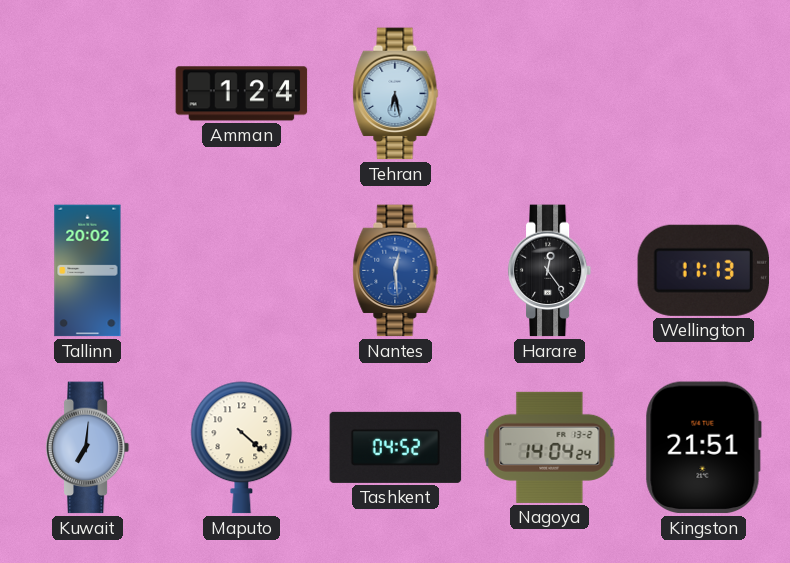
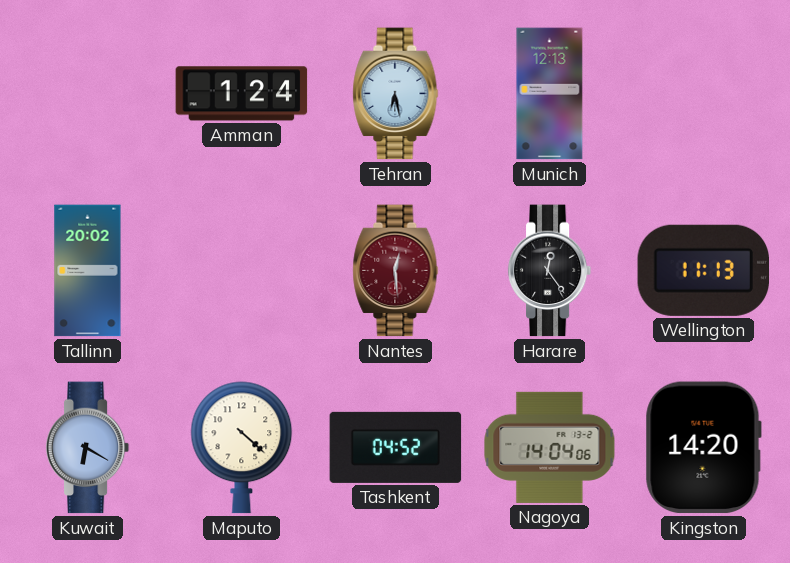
Munich: none -> 12:13
Nantes dial: blue -> burgundy
Kuwait: 7:01 -> 6:20
Nagoya: 14:04:24 -> 14:04:06
Kingston: 21:51 -> 14:20
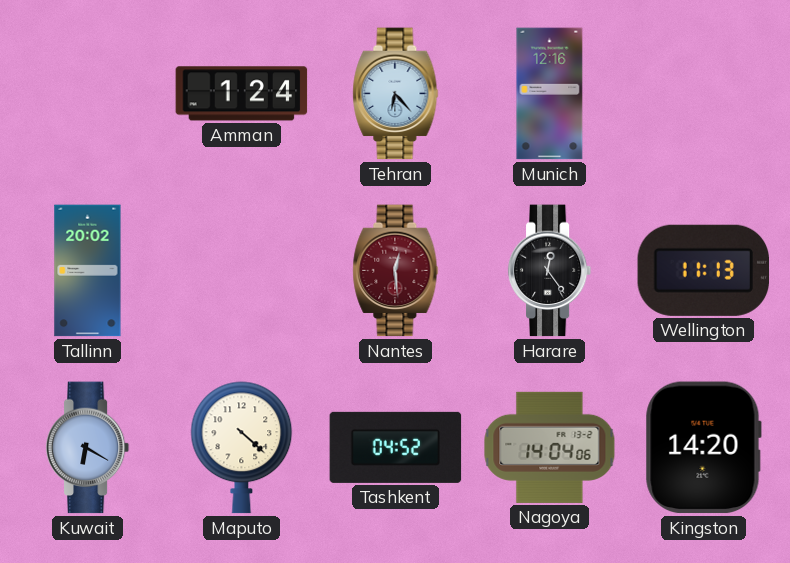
Tehran: 6:28 -> 6:23
Munich: 12:13 -> 12:16
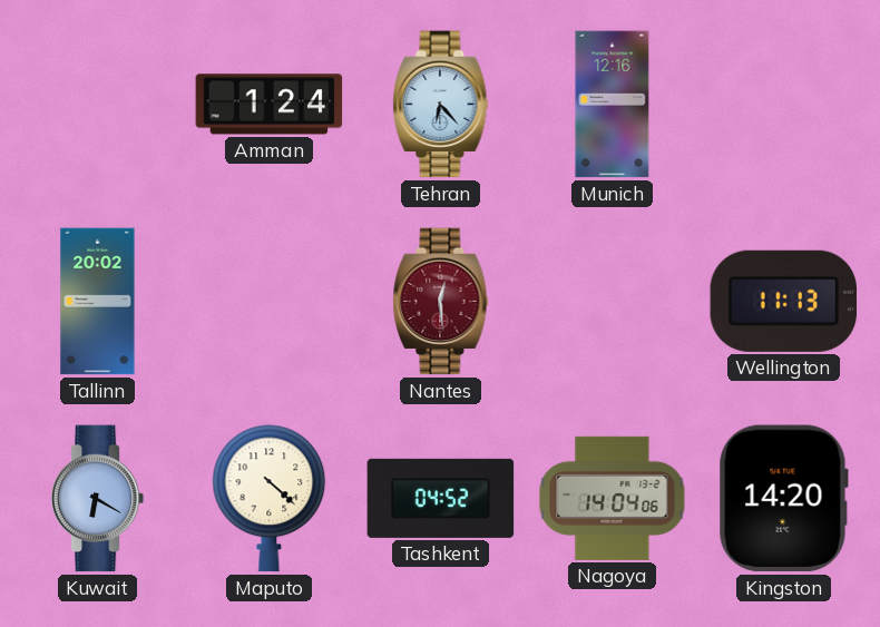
Harare: 12:24 -> none
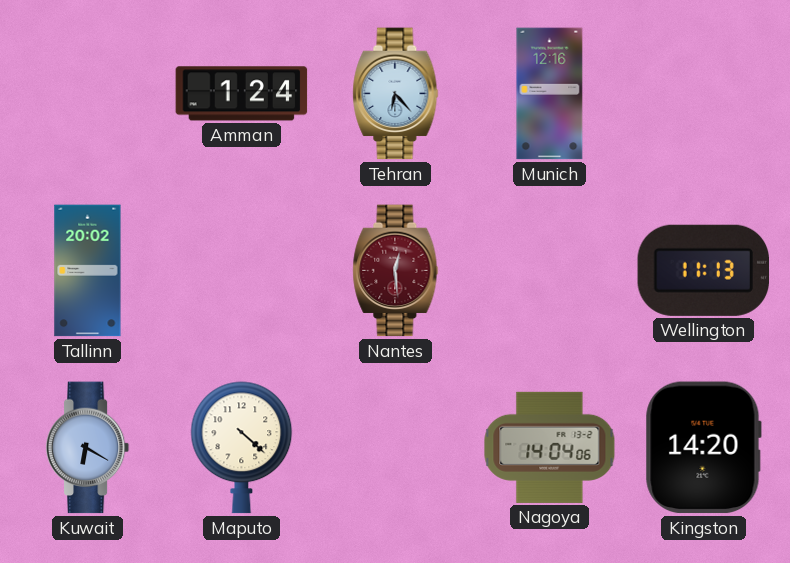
Tashkent: 04:52 -> none
